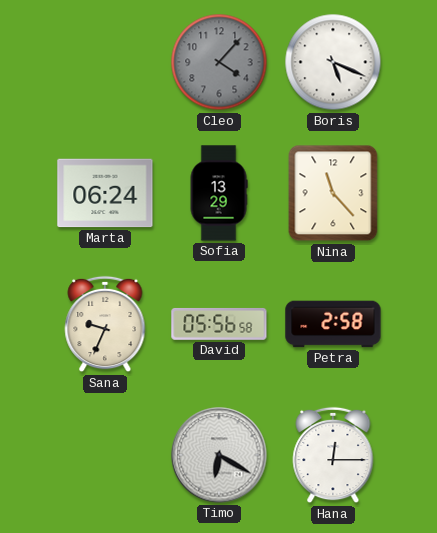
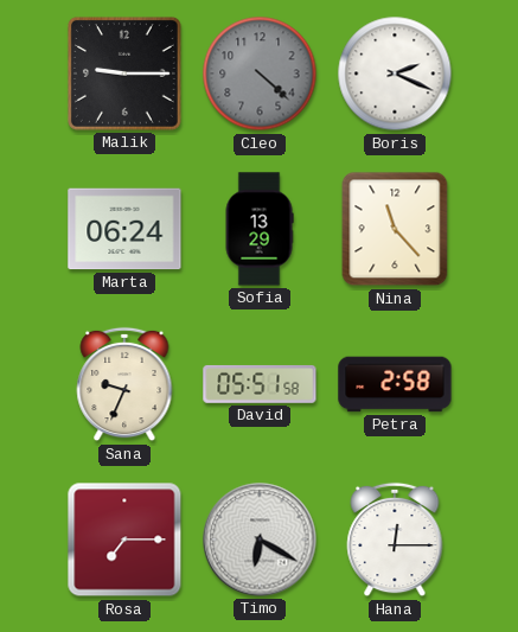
Malik: none -> 9:15
Cleo: 4:07 -> 4:22
Boris: 5:19 -> 2:19
David: 05:56 -> 05:51
Rosa: none -> 7:15
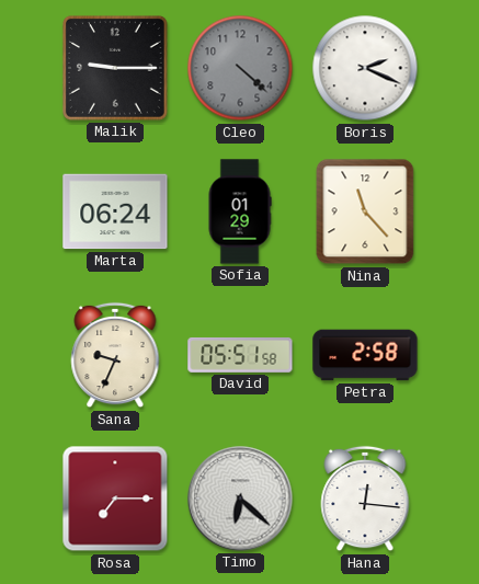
Sofia: 13:29 -> 01:29
Timo: 6:20 -> 6:22
Hana: 12:15 -> 12:16
